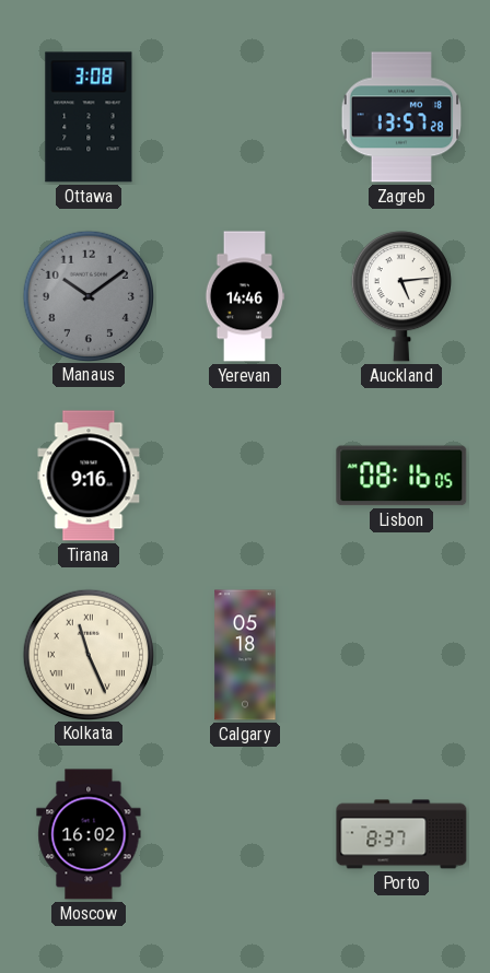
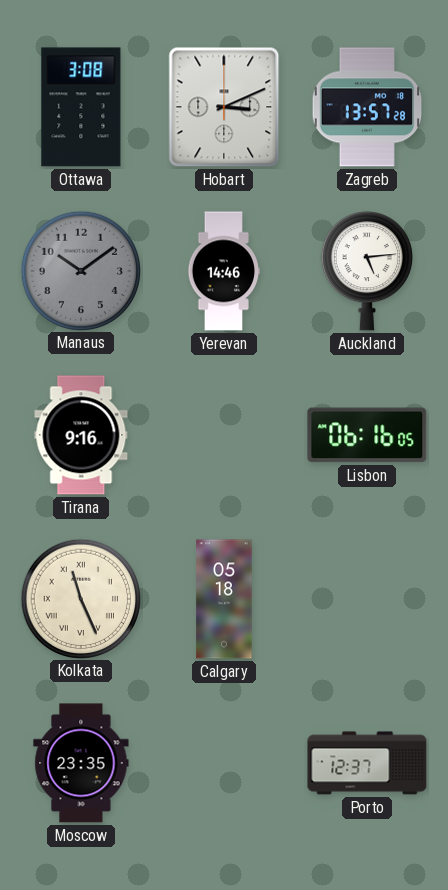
Hobart: none -> 3:11
Lisbon: 08:16 -> 06:16
Moscow: 16:02 -> 23:35
Porto: 8:37 -> 12:37
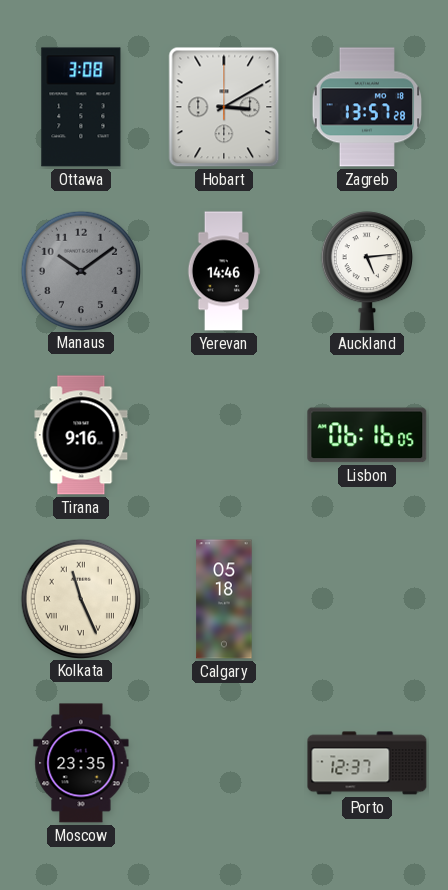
Hobart: 3:11 -> 3:10
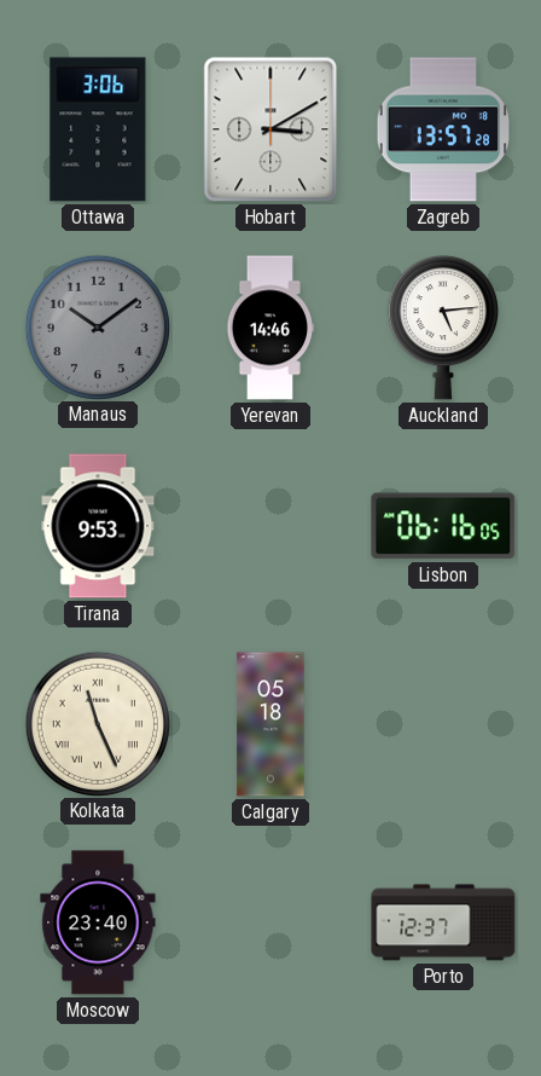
Ottawa: 3:08 -> 3:06
Tirana: 9:16 -> 9:53
Moscow: 23:35 -> 23:40
